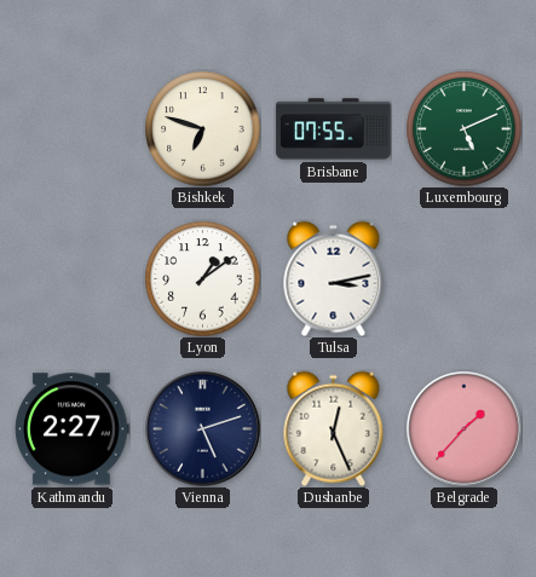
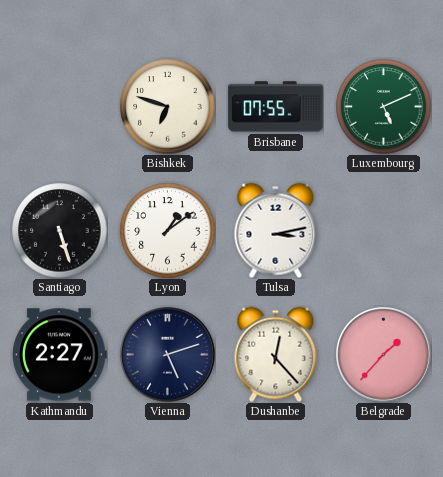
Santiago: none -> 5:27
Dushanbe: 12:26 -> 12:23
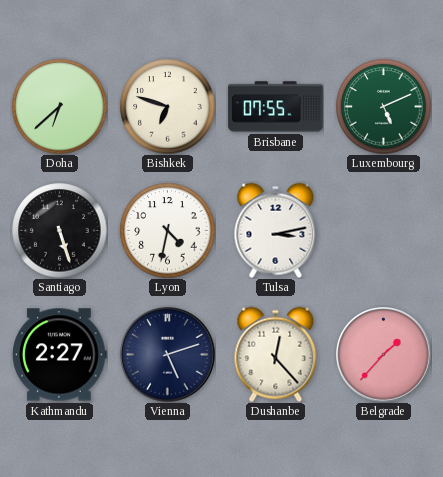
Doha: none -> 6:38
Lyon: 1:09 -> 4:32
